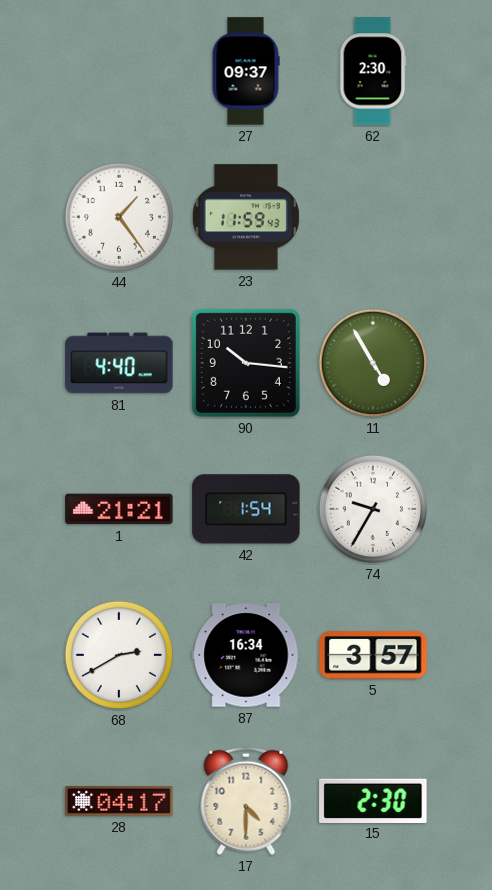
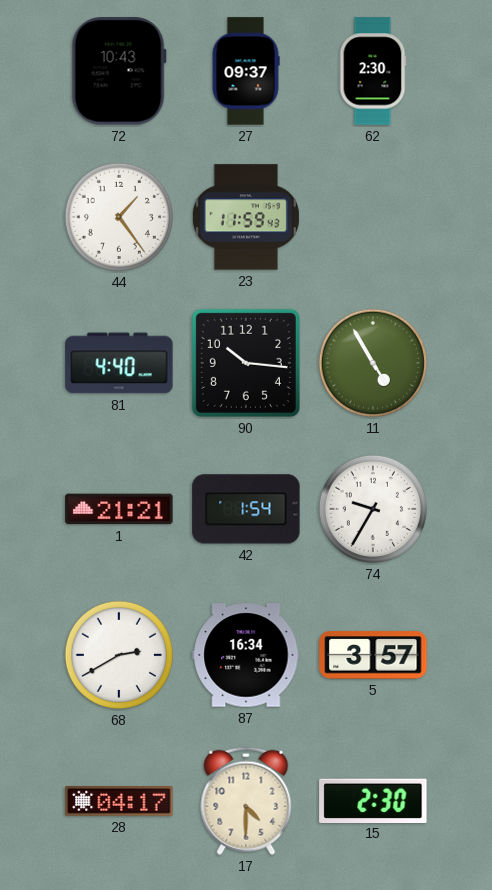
72: none -> 10:43
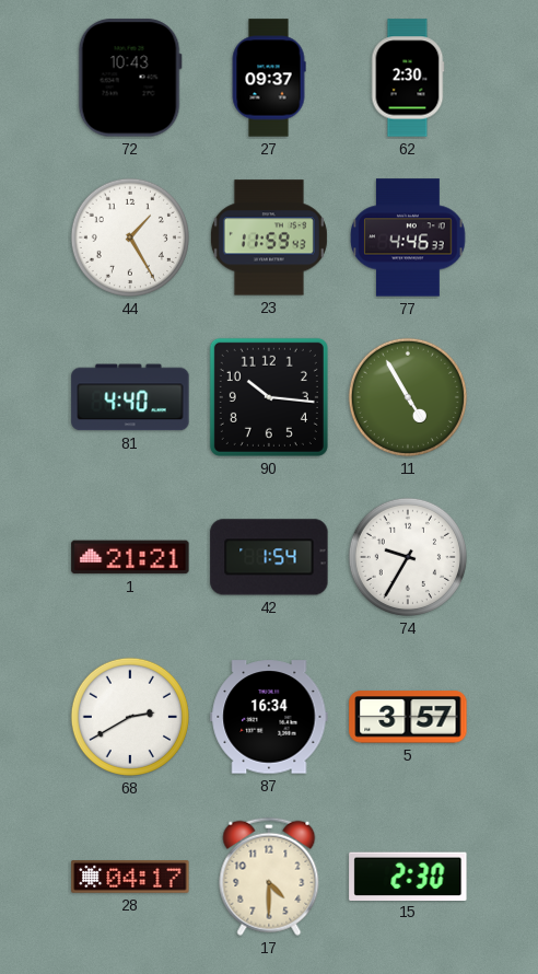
44: 1:24 -> 1:25
77: none -> 4:46
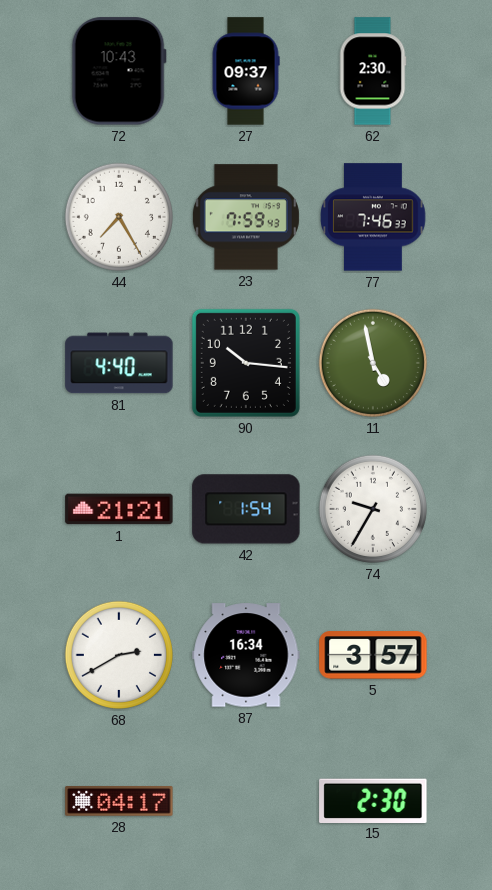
44: 1:25 -> 7:25
23: 11:59 -> 7:59
77: 4:46 -> 7:46
11: 4:55 -> 4:58
17: 4:30 -> none
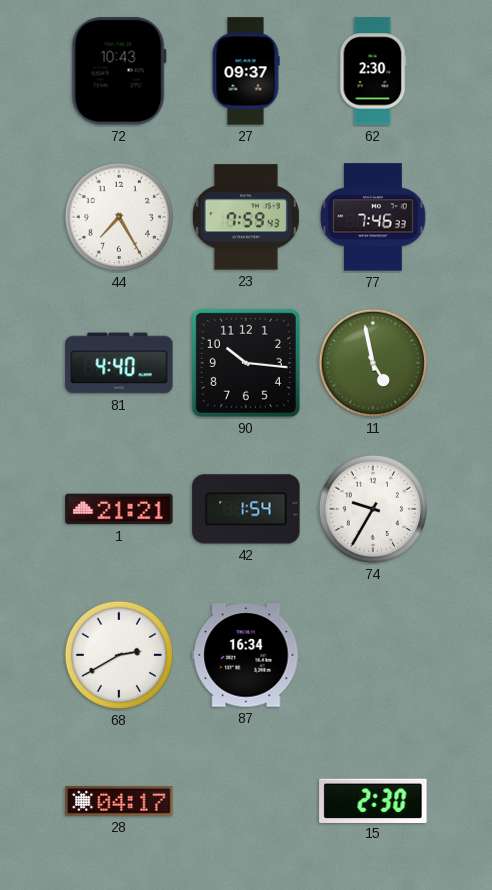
5: 3:57 -> none
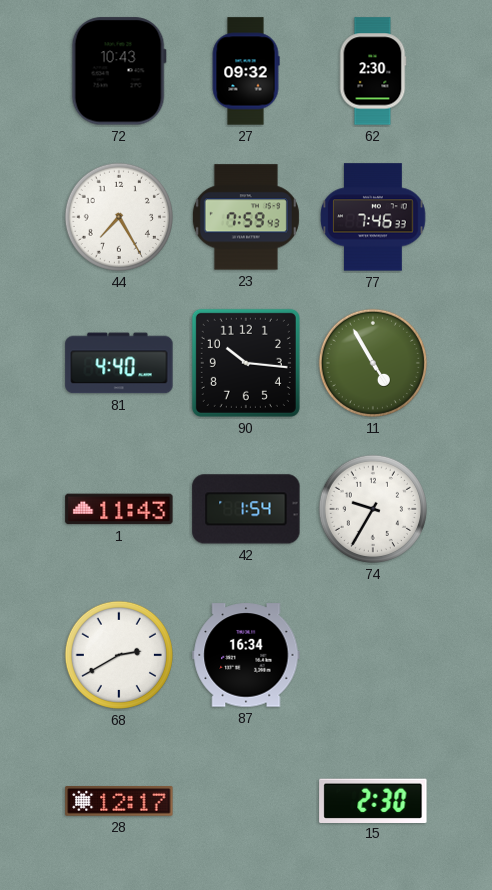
27: 09:37 -> 09:32
11: 4:58 -> 4:55
1: 21:21 -> 11:43
28: 04:17 -> 12:17
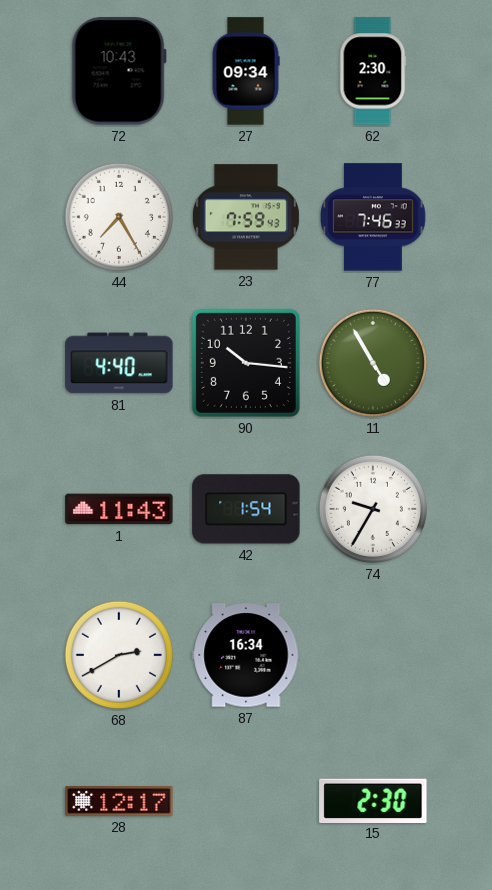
27: 09:32 -> 09:34
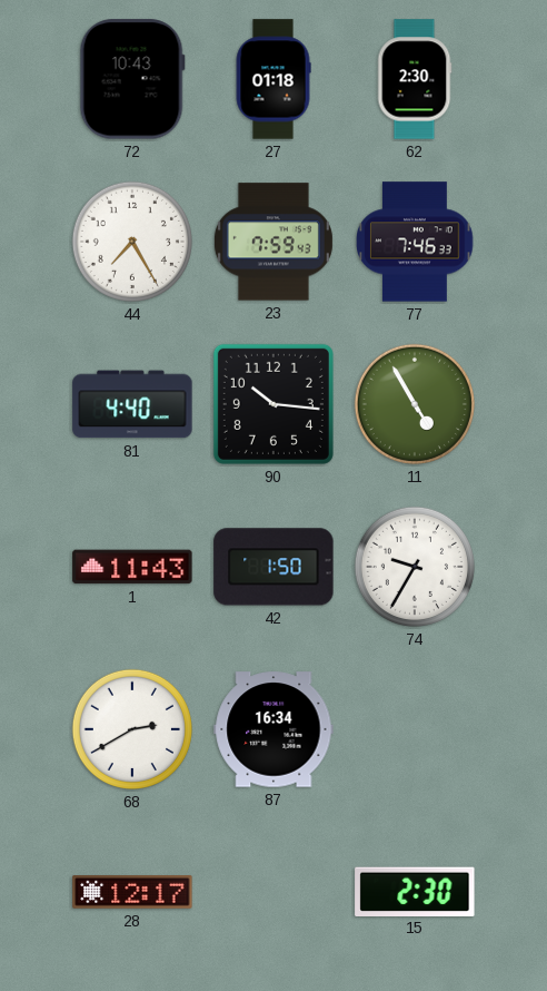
27: 09:34 -> 01:18
42: 1:54 -> 1:50
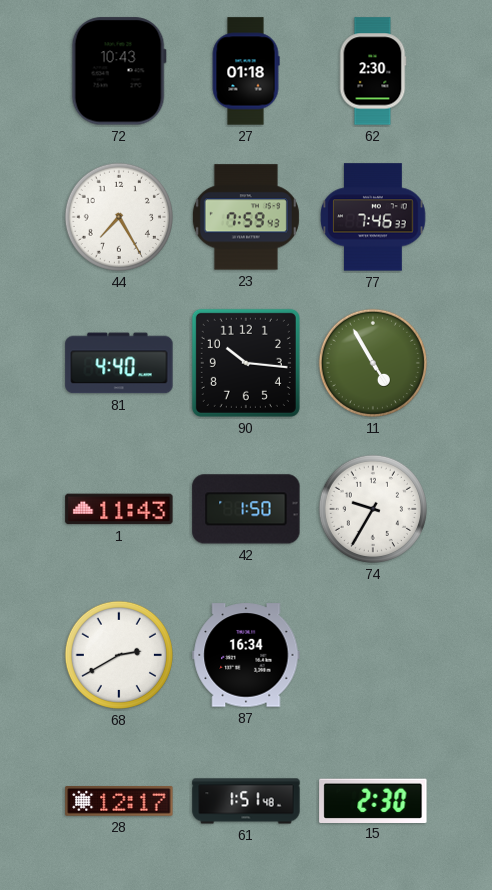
61: none -> 1:51
